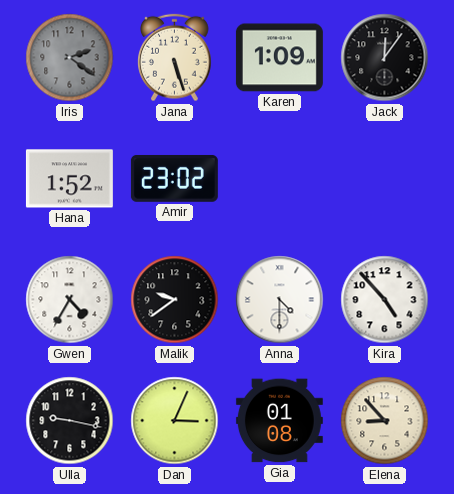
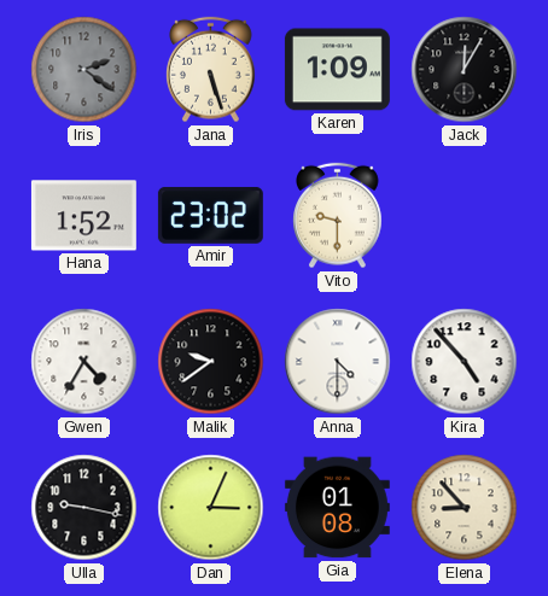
Jack: 12:06 -> 12:05
Vito: none -> 9:30
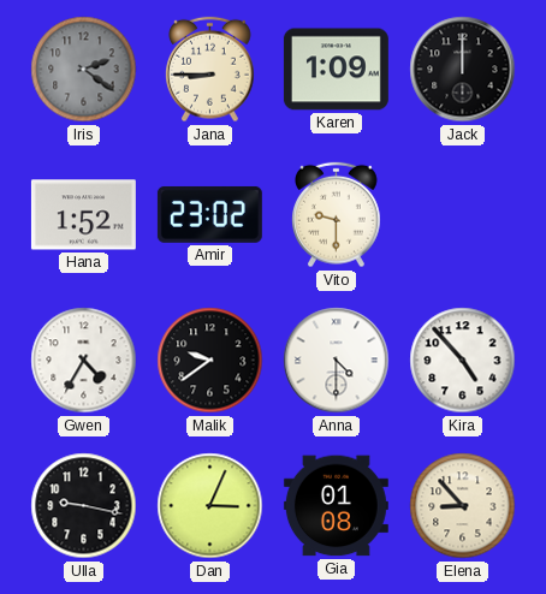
Jana: 5:27 -> 8:45
Jack: 12:05 -> 12:00
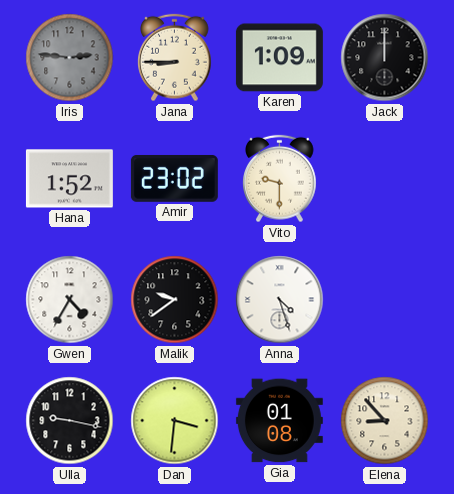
Iris: 2:21 -> 2:46
Anna: 4:30 -> 4:27
Kira: 4:53 -> none
Dan: 3:04 -> 3:31
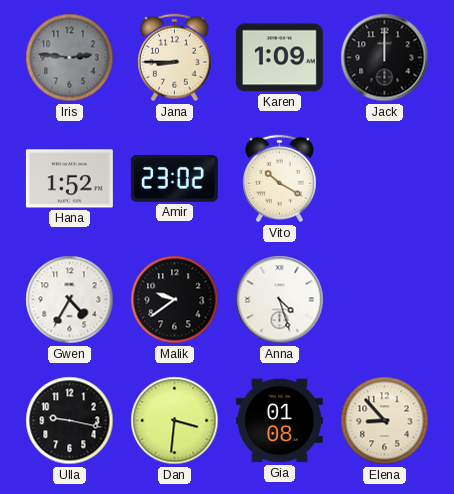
Vito: 9:30 -> 10:20
